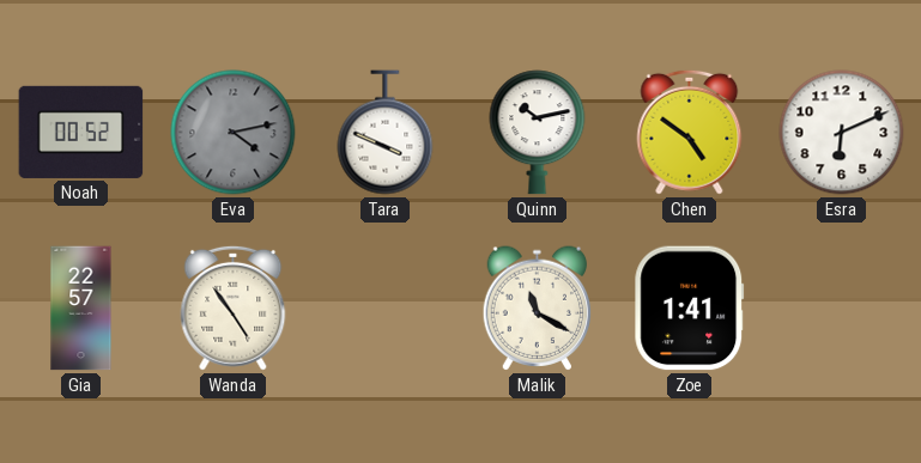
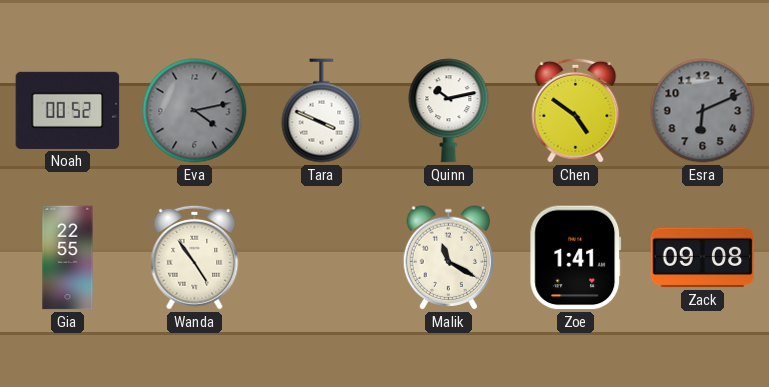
Esra dial: white -> grey
Gia: 22:57 -> 22:55
Zack: none -> 09:08
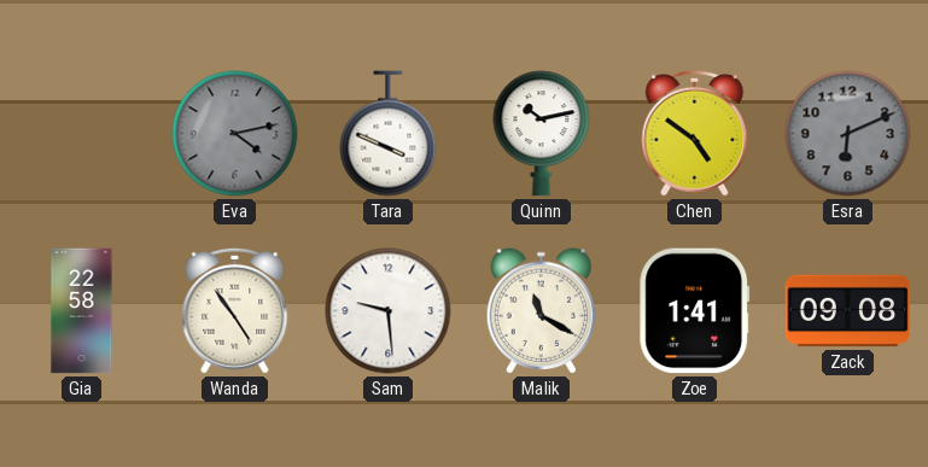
Noah: 00:52 -> none
Gia: 22:55 -> 22:58
Sam: none -> 9:29
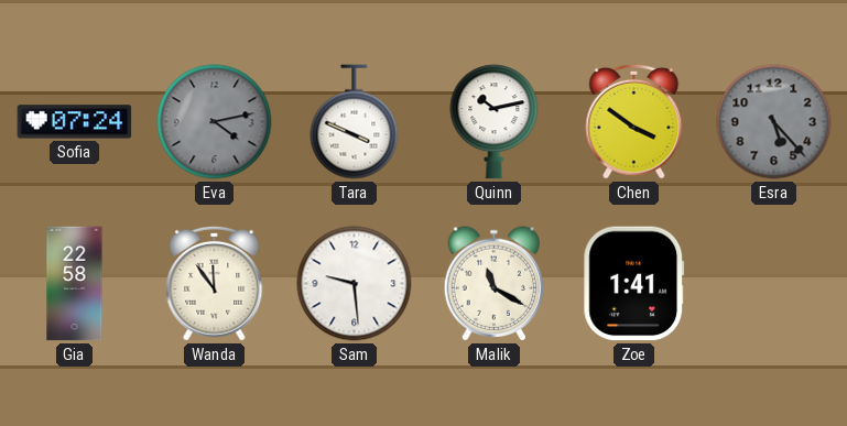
Sofia: none -> 07:24
Chen: 4:51 -> 3:51
Esra: 6:11 -> 5:23
Wanda: 4:54 -> 11:54
Zack: 09:08 -> none
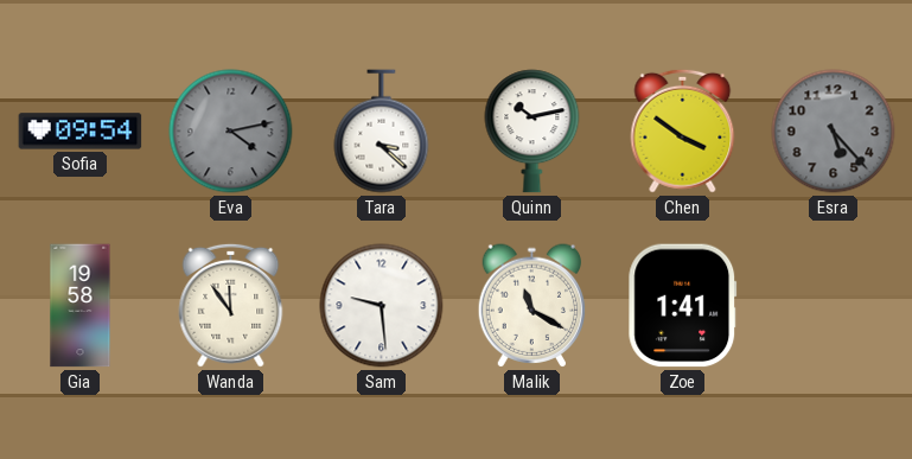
Sofia: 07:24 -> 09:54
Tara: 3:49 -> 3:22
Gia: 22:58 -> 19:58
